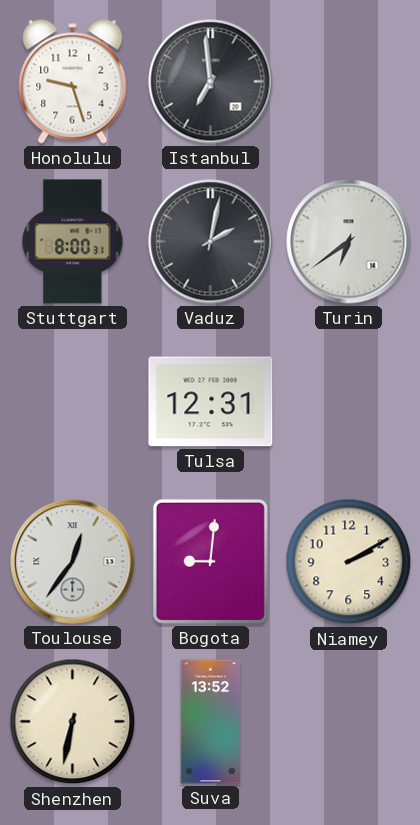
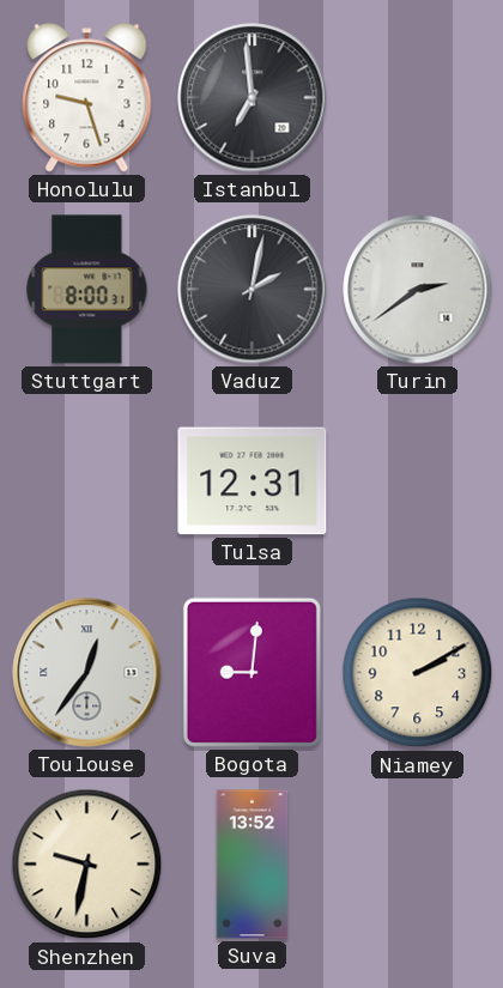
Turin: 6:39 -> 2:39
Shenzhen: 6:32 -> 9:32
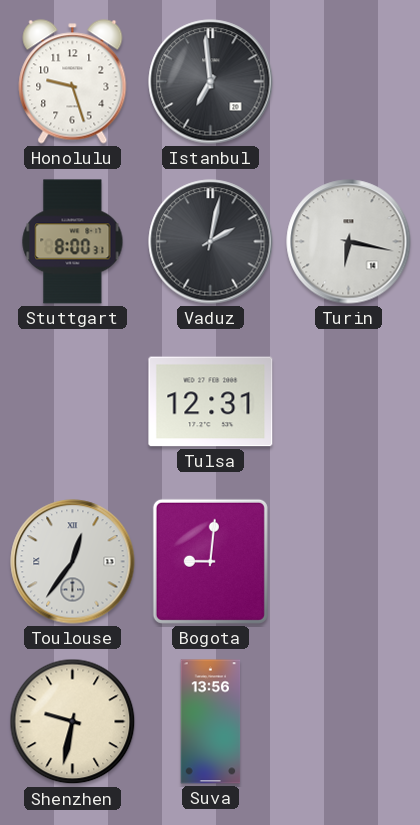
Turin: 2:39 -> 6:17
Niamey: 2:10 -> none
Suva: 13:52 -> 13:56
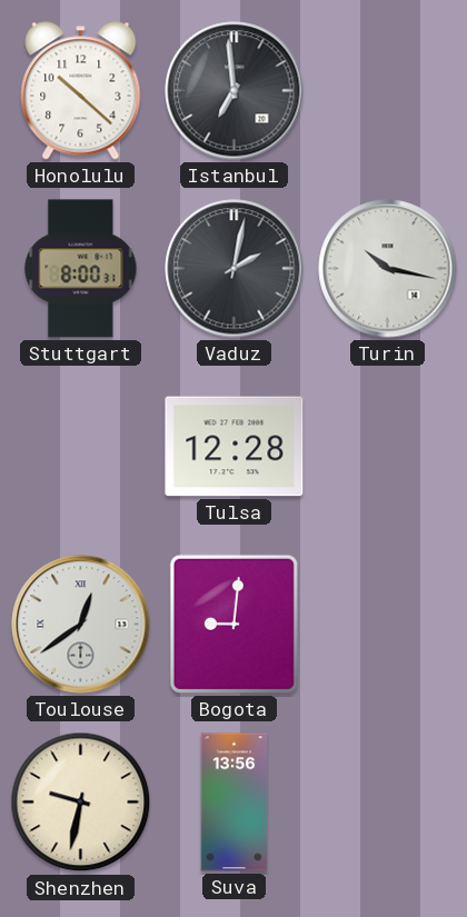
Honolulu: 9:27 -> 10:22
Turin: 6:17 -> 10:17
Tulsa: 12:31 -> 12:28
Toulouse: 12:36 -> 12:39
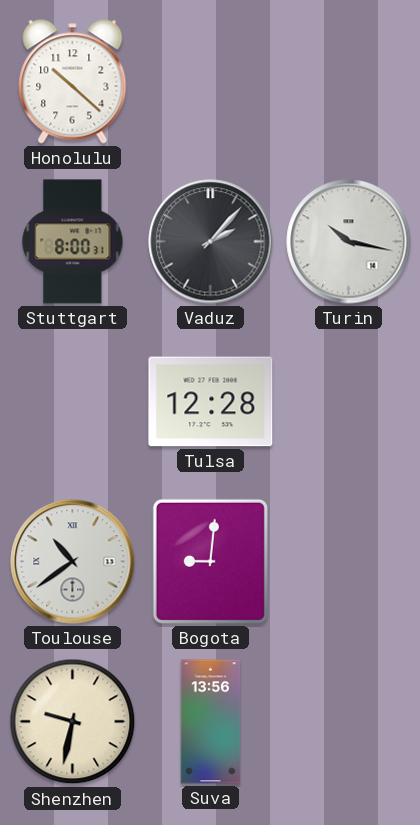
Istanbul: 6:59 -> none
Vaduz: 2:02 -> 2:07
Toulouse: 12:39 -> 10:39
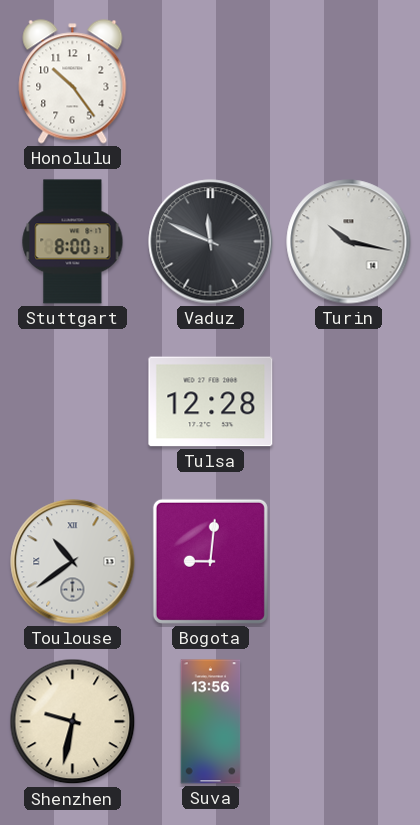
Honolulu: 10:22 -> 10:24
Vaduz: 2:07 -> 11:49
